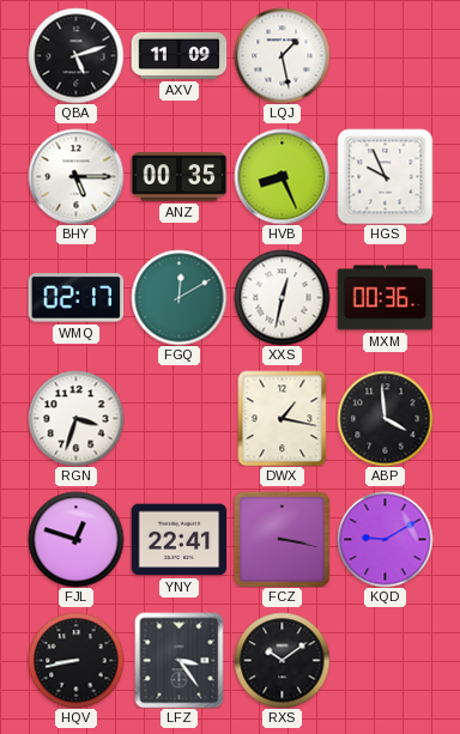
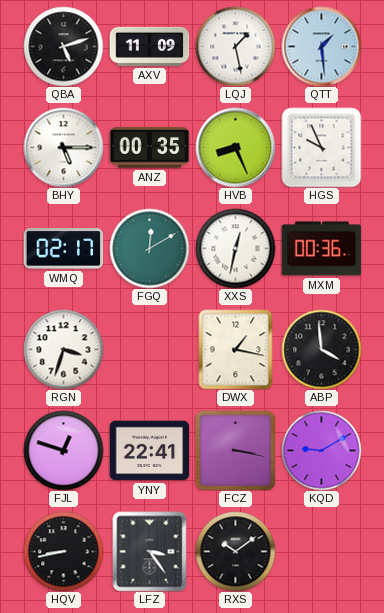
QTT: none -> 1:29
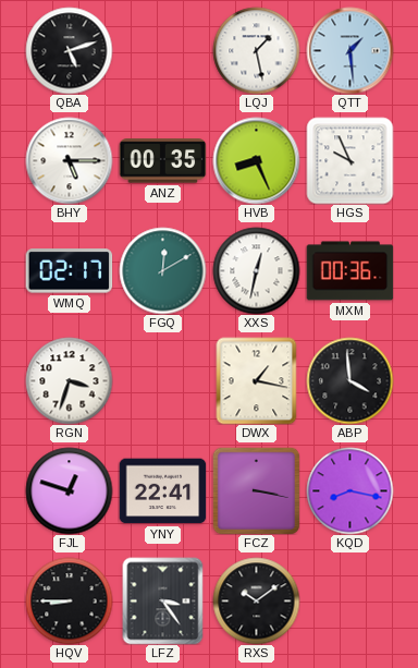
AXV: 11:09 -> none
KQD: 9:10 -> 8:17
HQV: 8:43 -> 8:45
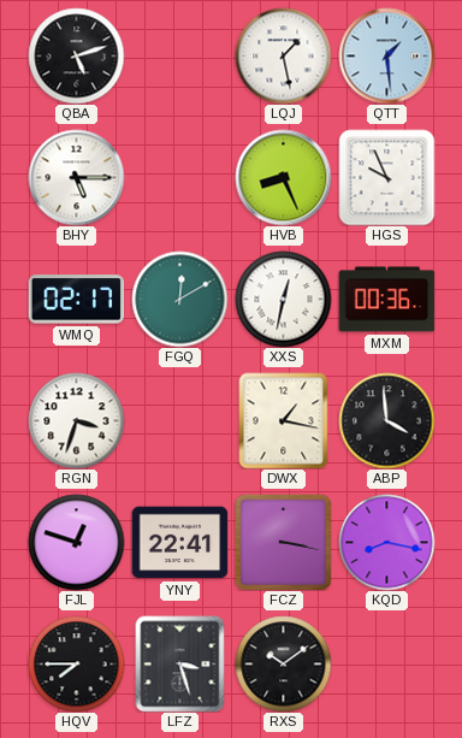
ANZ: 00:35 -> none
HQV: 8:45 -> 7:45
LFZ: 3:24 -> 3:27
